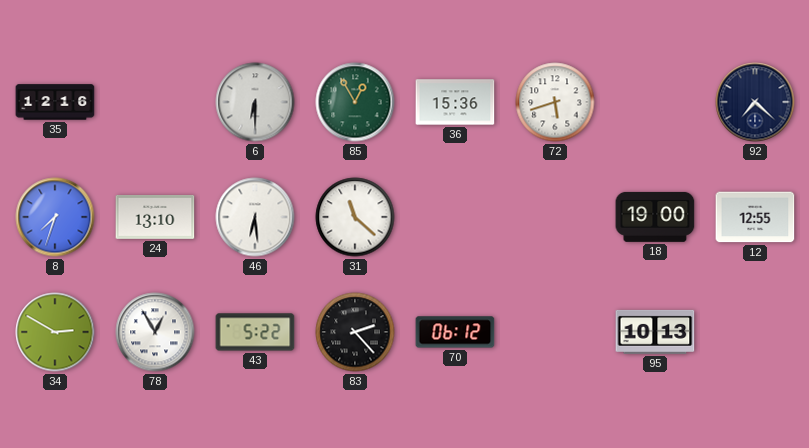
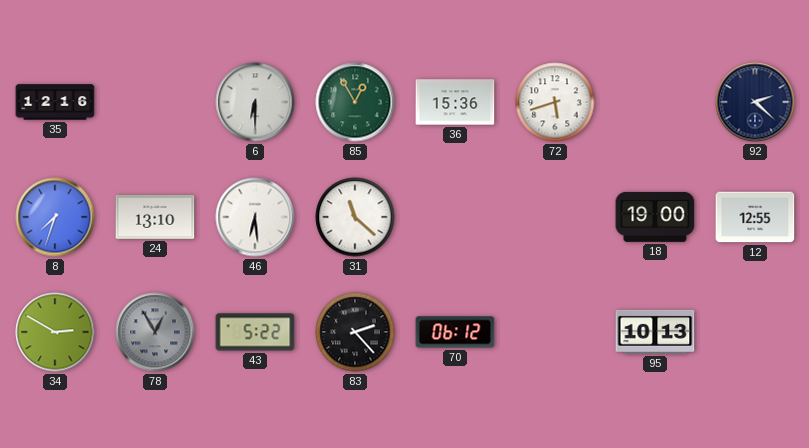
92: 7:22 -> 2:22
78 dial: white -> grey
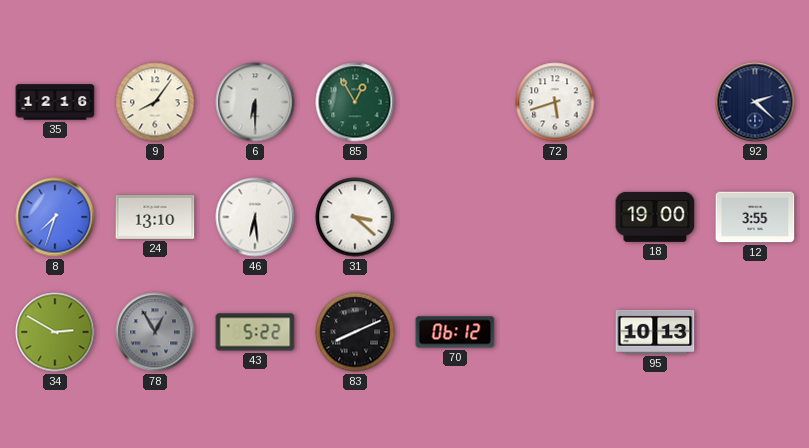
9: none -> 8:06
36: 15:36 -> none
31: 11:22 -> 3:22
12: 12:55 -> 3:55
83: 2:23 -> 8:11
